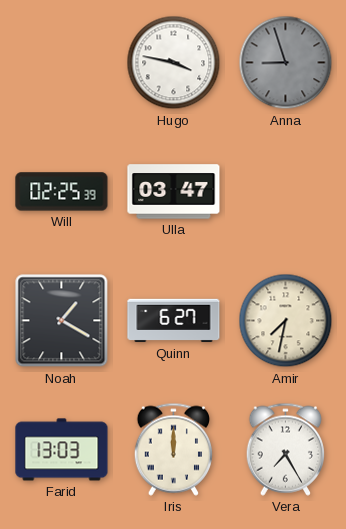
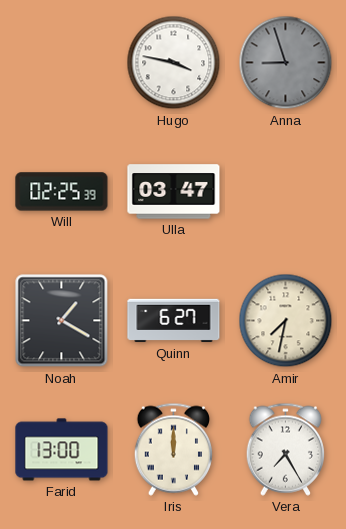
Farid: 13:03 -> 13:00
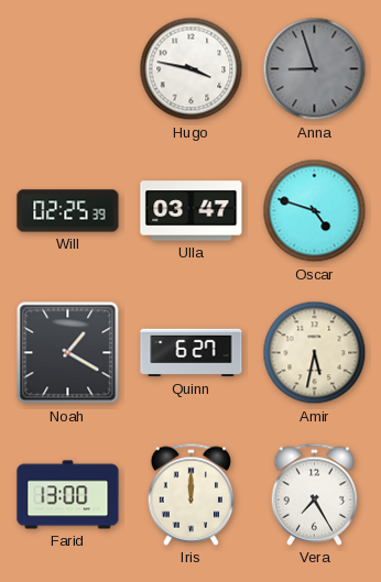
Oscar: none -> 4:48
Amir: 7:32 -> 5:32
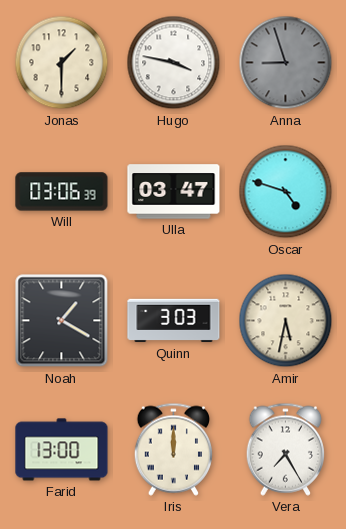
Jonas: none -> 1:30
Will: 02:25 -> 03:06
Quinn: 6:27 -> 3:03
